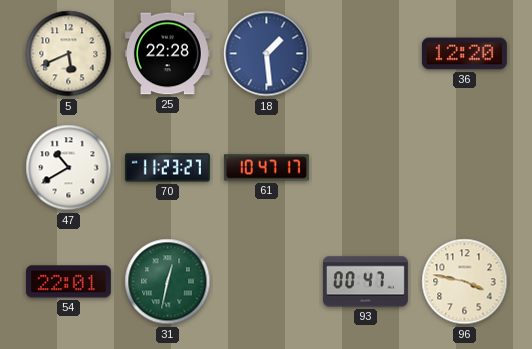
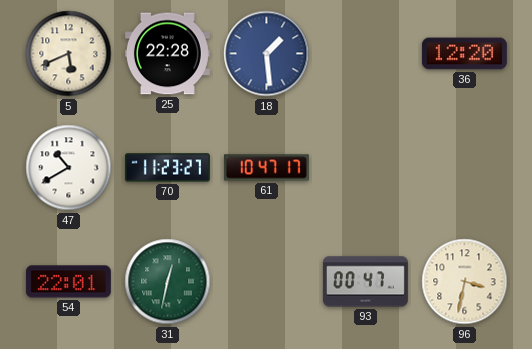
96: 3:47 -> 3:32
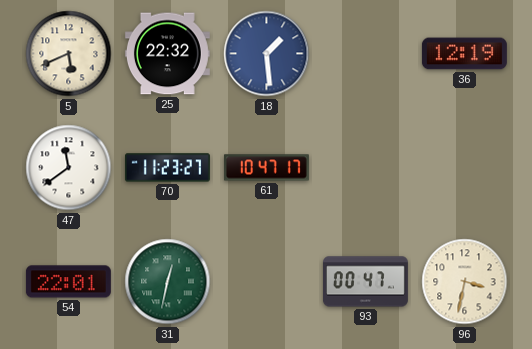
25: 22:28 -> 22:32
36: 12:20 -> 12:19
47: 10:40 -> 11:39
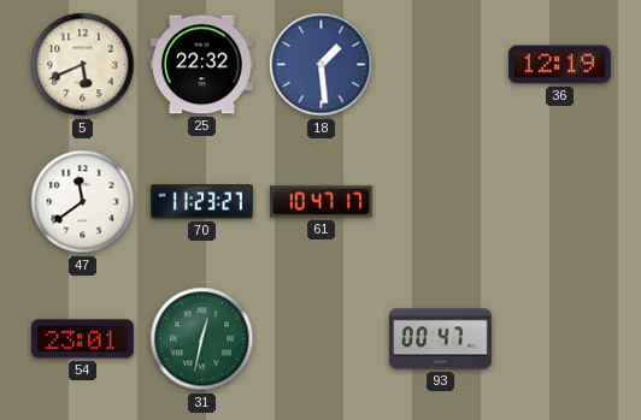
54: 22:01 -> 23:01
96: 3:32 -> none
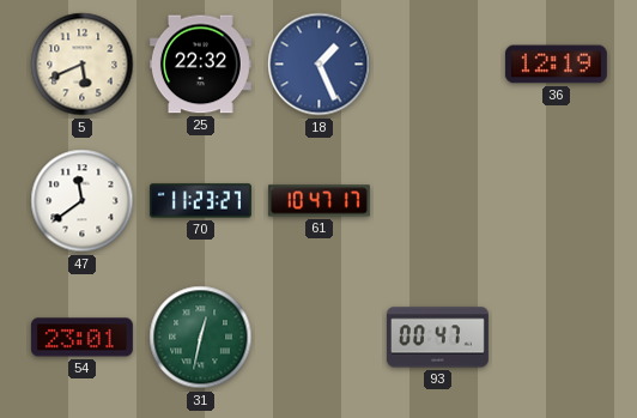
18: 1:29 -> 1:26
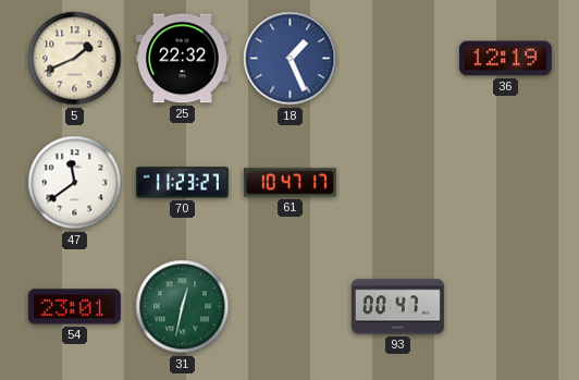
5: 5:41 -> 1:41
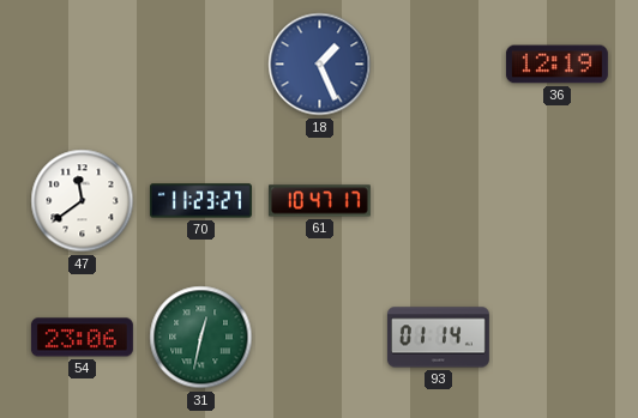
5: 1:41 -> none
25: 22:32 -> none
54: 23:01 -> 23:06
93: 00:47 -> 01:14
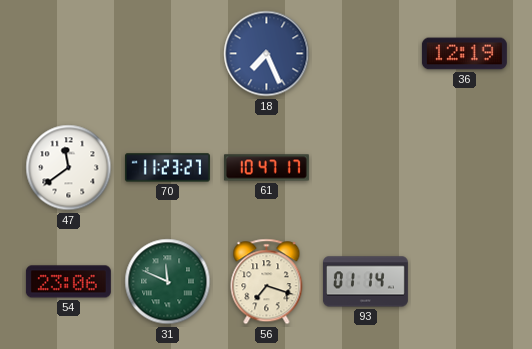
18: 1:26 -> 7:26
31: 12:32 -> 11:49
56: none -> 7:18
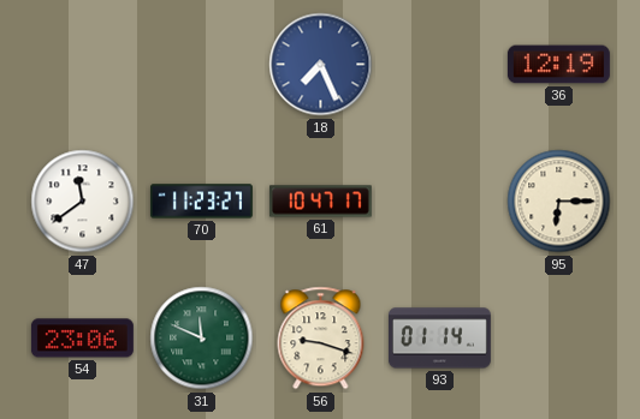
95: none -> 6:15
56: 7:18 -> 9:18
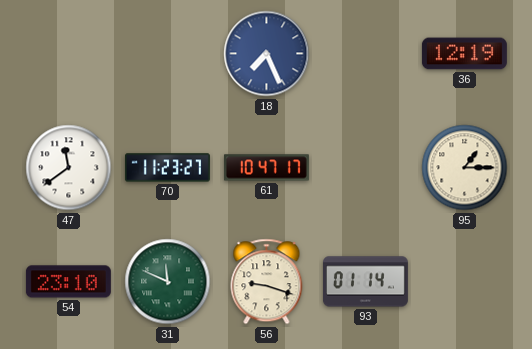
95: 6:15 -> 1:15
54: 23:06 -> 23:10
